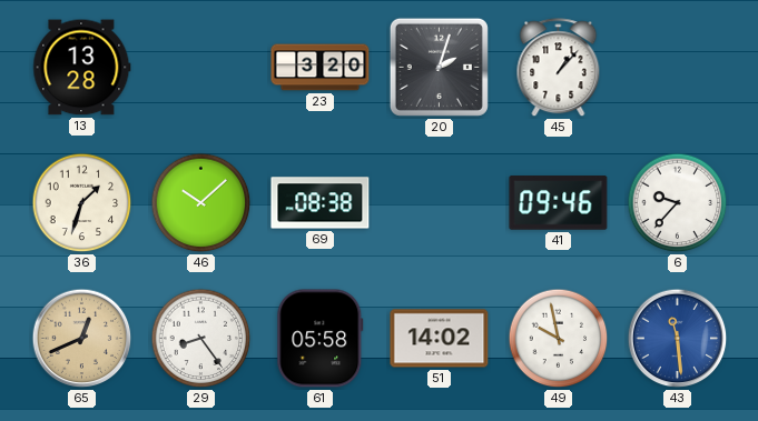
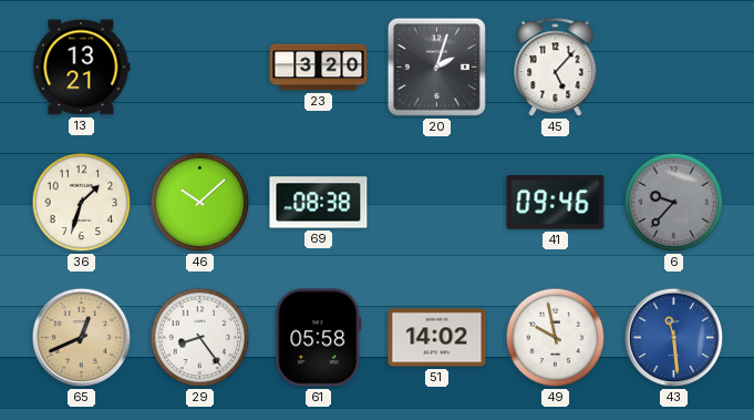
13: 13:28 -> 13:21
45: 1:07 -> 5:07
6 dial: white -> grey
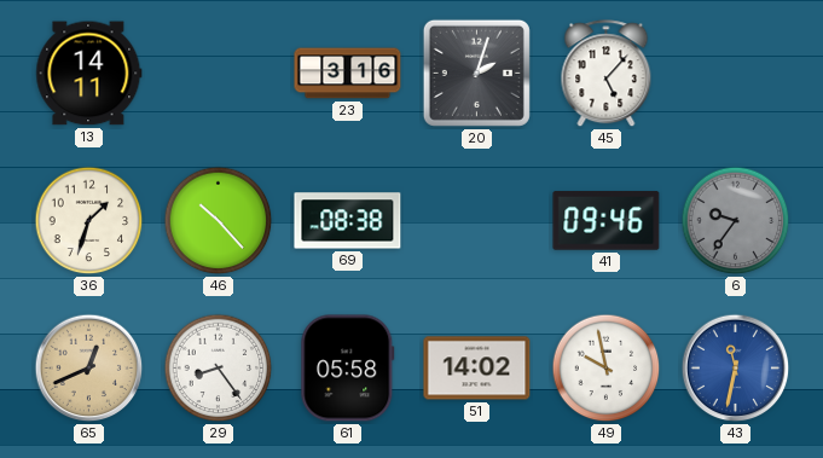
13: 13:21 -> 14:11
23: 3:20 -> 3:16
46: 10:08 -> 10:23
6: 9:37 -> 9:36
43: 11:29 -> 11:32
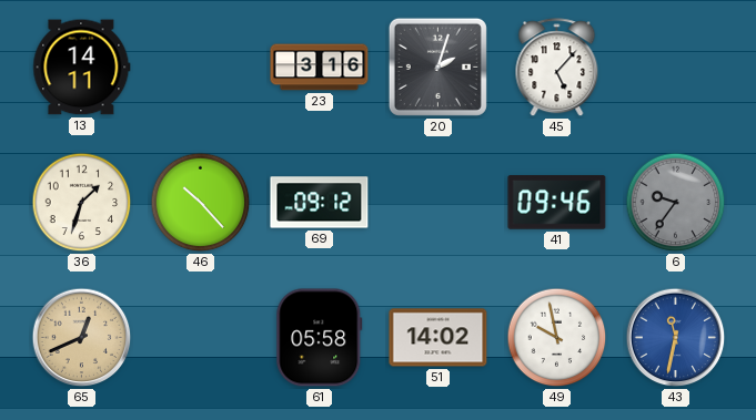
69: 08:38 -> 09:12
29: 8:24 -> none
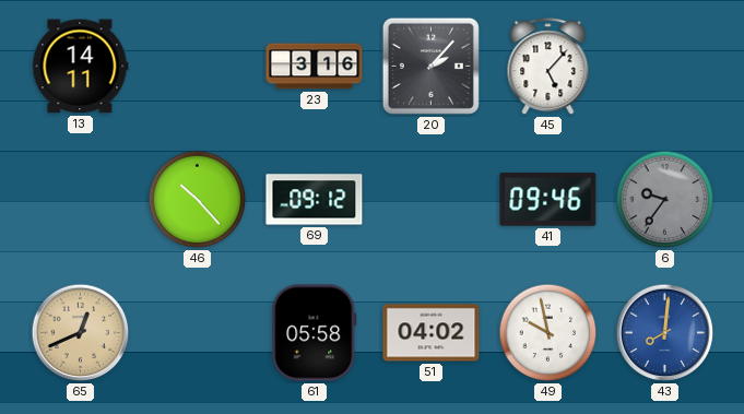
20: 2:03 -> 2:07
36: 1:33 -> none
51: 14:02 -> 04:02
43: 11:32 -> 8:01
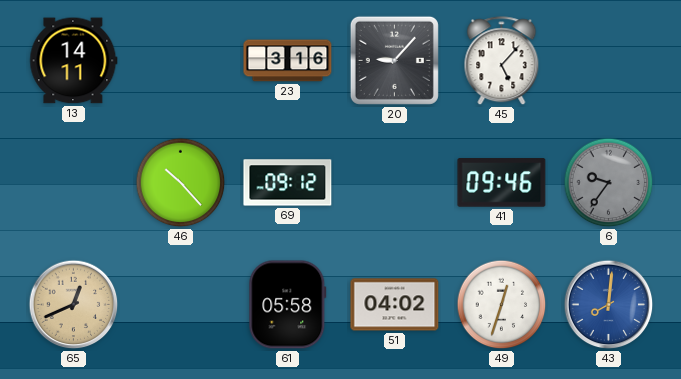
20: 2:07 -> 9:07
49: 9:58 -> 12:33
